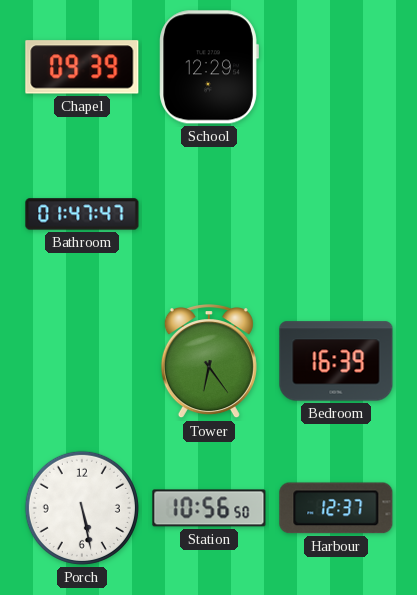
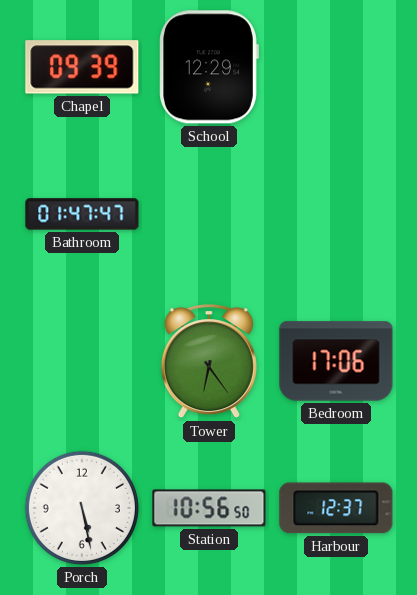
Bedroom: 16:39 -> 17:06
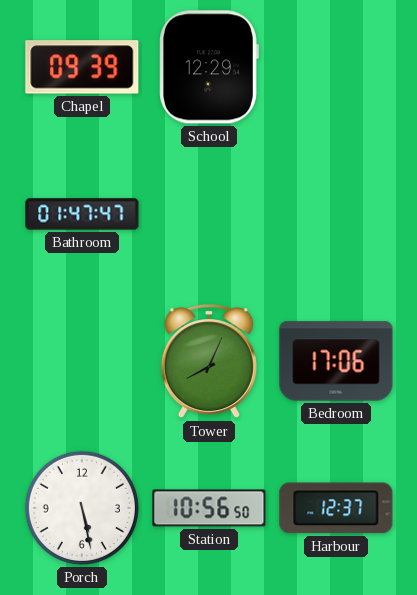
Tower: 6:24 -> 8:04
